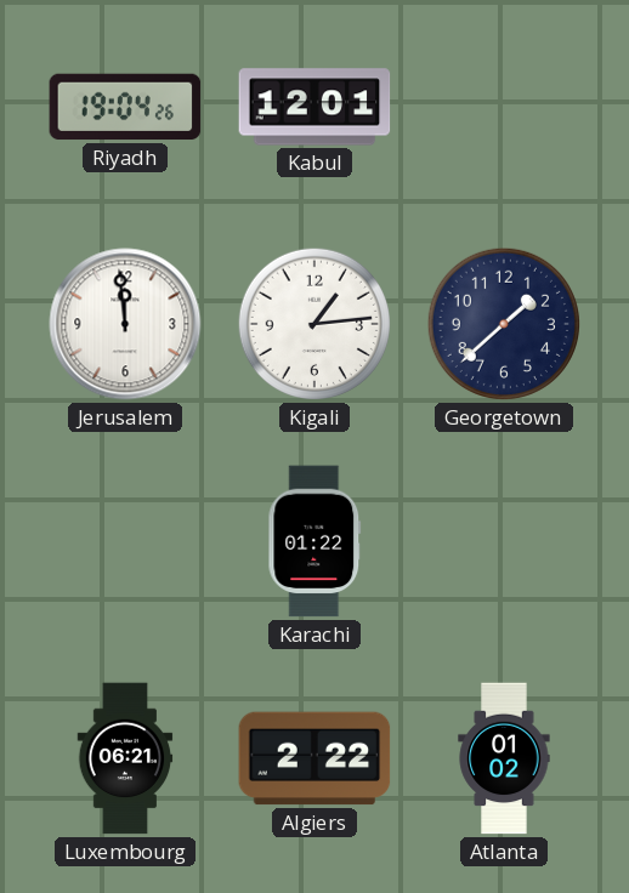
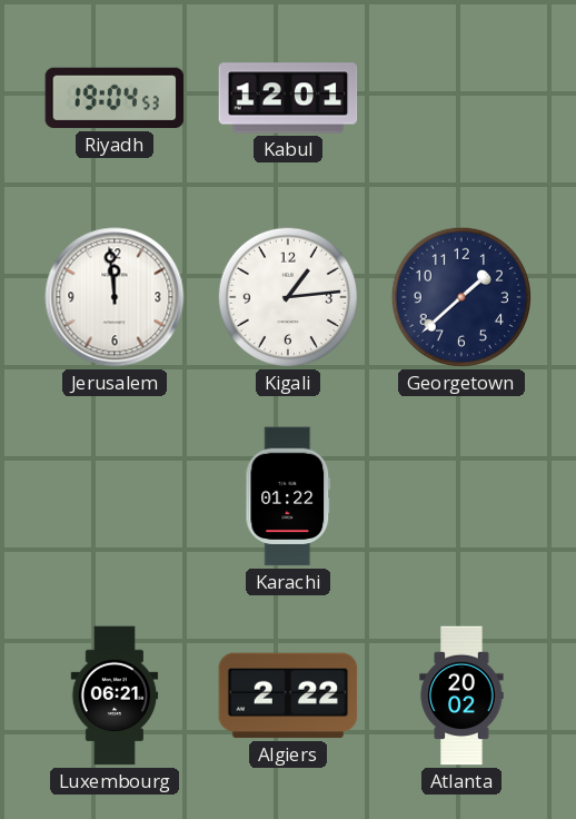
Riyadh: 19:04:26 -> 19:04:53
Atlanta: 01:02 -> 20:02
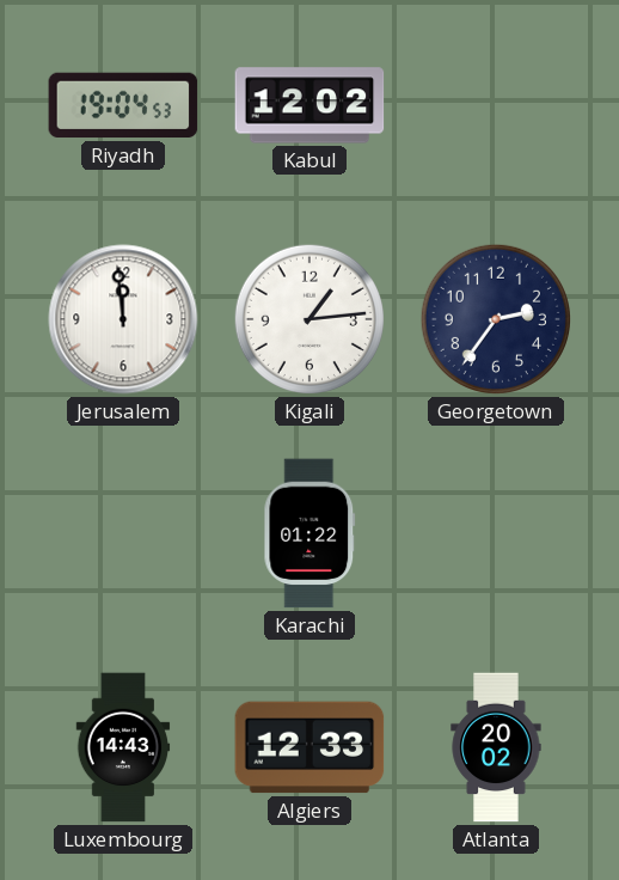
Kabul: 12:01 -> 12:02
Georgetown: 1:38 -> 2:36
Luxembourg: 06:21 -> 14:43
Algiers: 2:22 -> 12:33
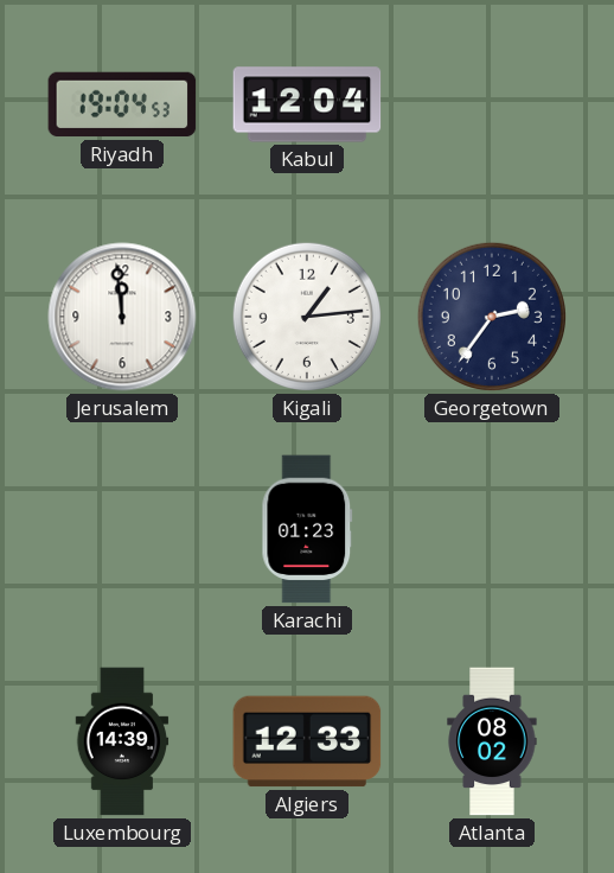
Kabul: 12:02 -> 12:04
Karachi: 01:22 -> 01:23
Luxembourg: 14:43 -> 14:39
Atlanta: 20:02 -> 08:02
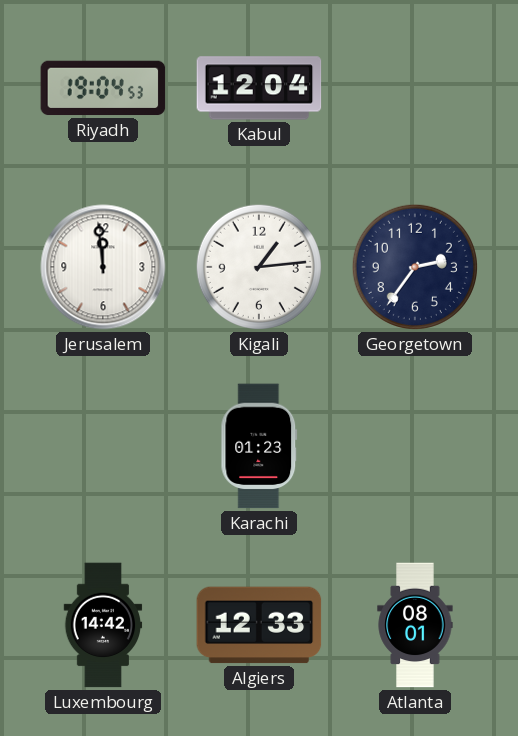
Luxembourg: 14:39 -> 14:42
Atlanta: 08:02 -> 08:01
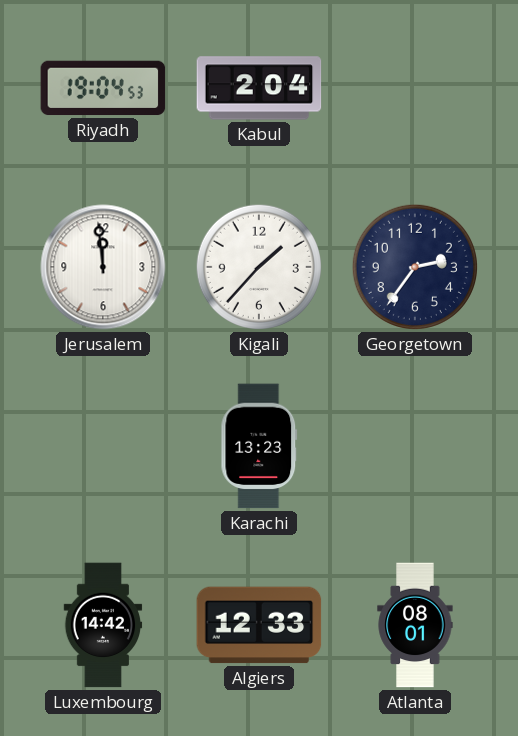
Kabul: 12:04 -> 2:04
Kigali: 1:14 -> 1:37
Karachi: 01:23 -> 13:23
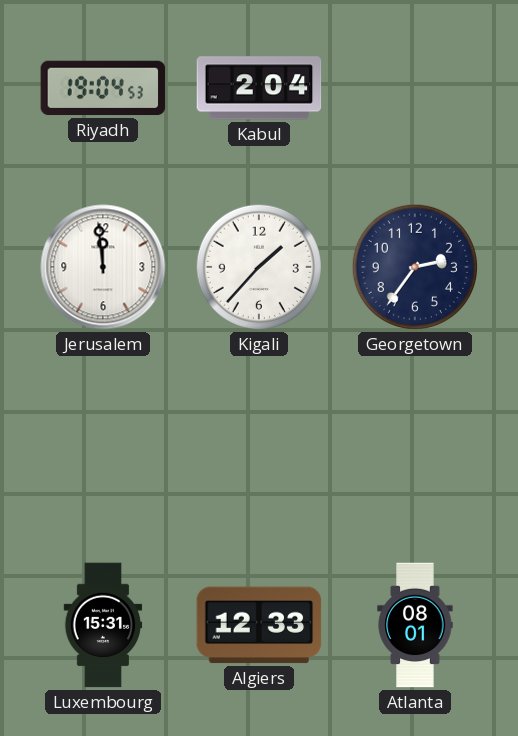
Karachi: 13:23 -> none
Luxembourg: 14:42 -> 15:31
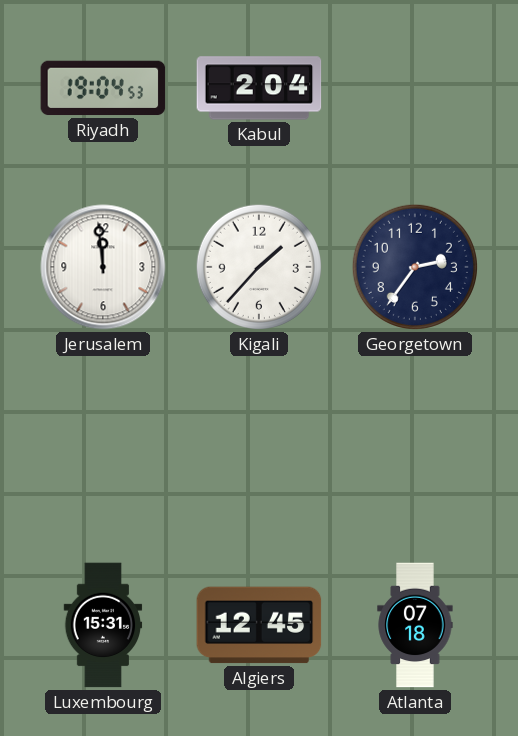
Algiers: 12:33 -> 12:45
Atlanta: 08:01 -> 07:18
